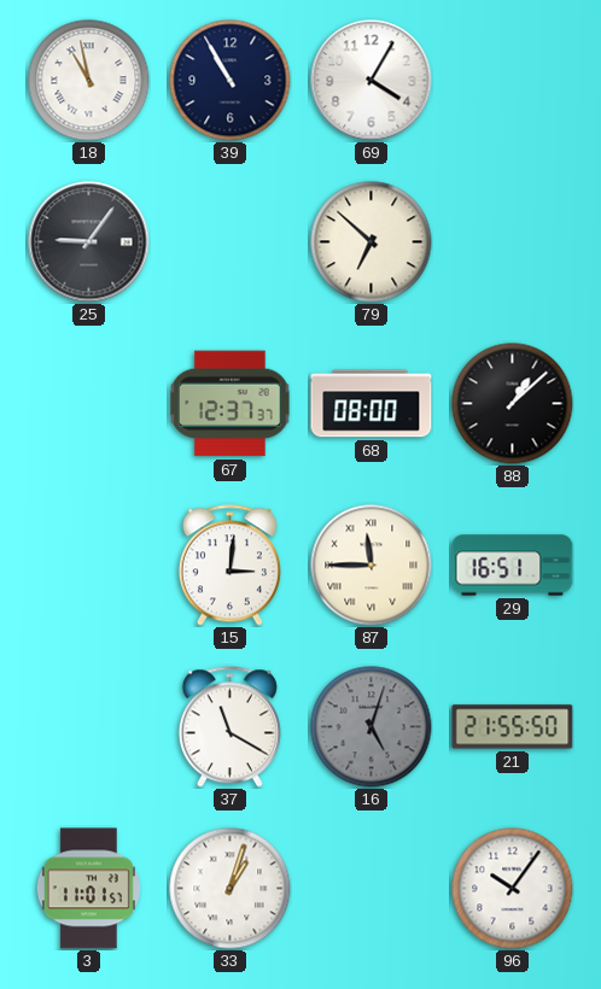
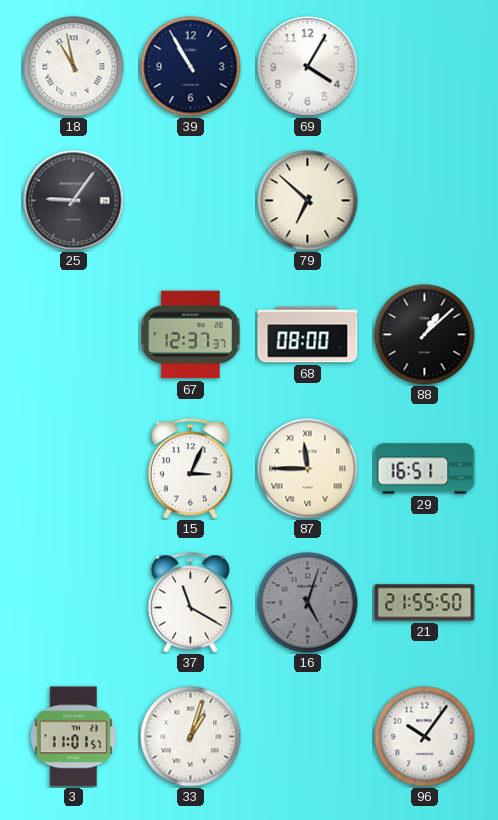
15: 3:01 -> 3:04
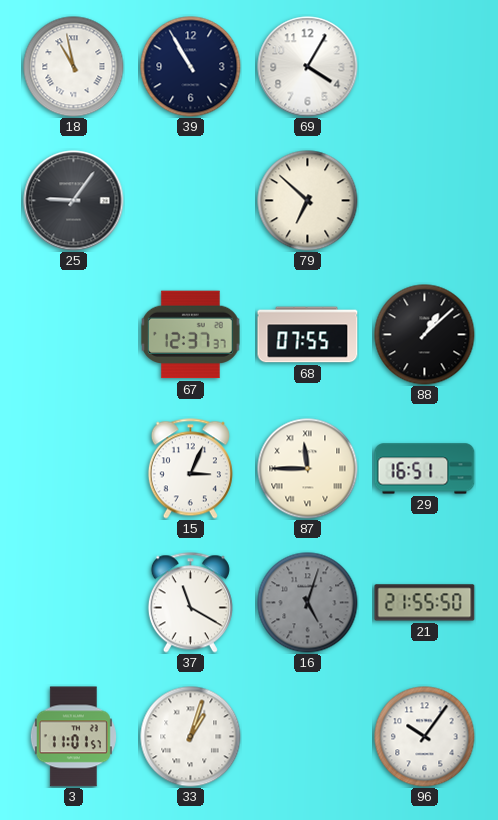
68: 08:00 -> 07:55
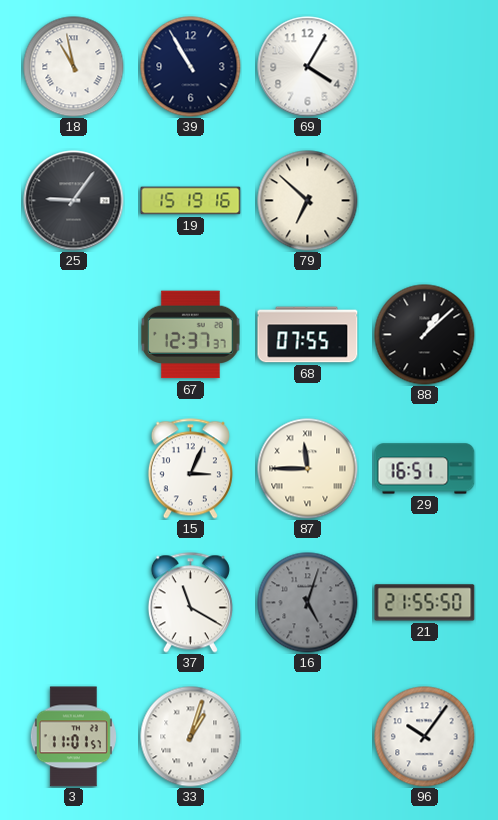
19: none -> 15:19
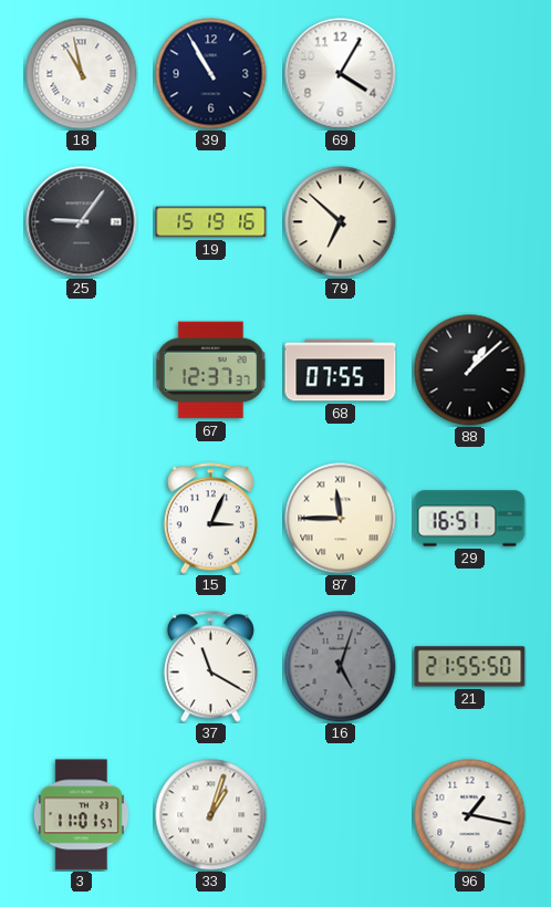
96: 10:06 -> 1:17
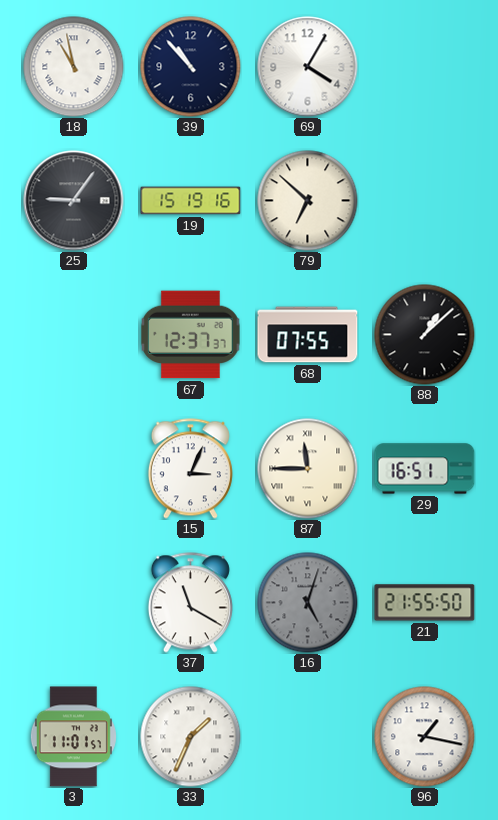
39: 10:55 -> 10:53
33: 1:03 -> 1:34
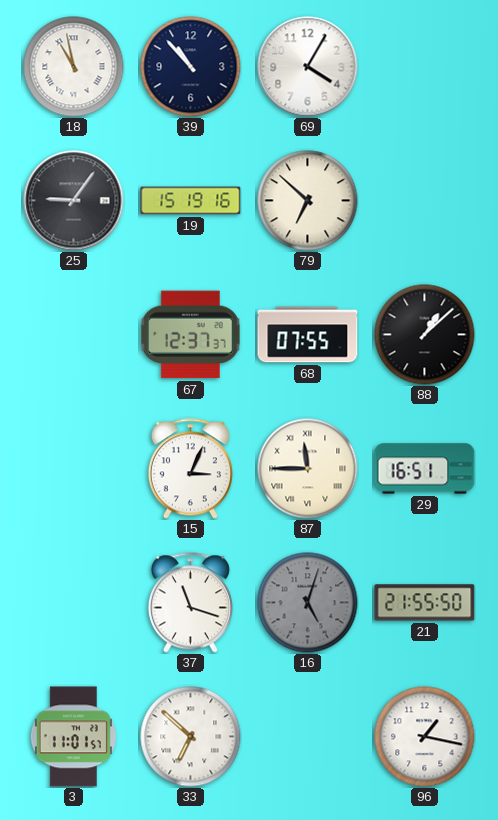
37: 11:20 -> 11:18
33: 1:34 -> 6:52
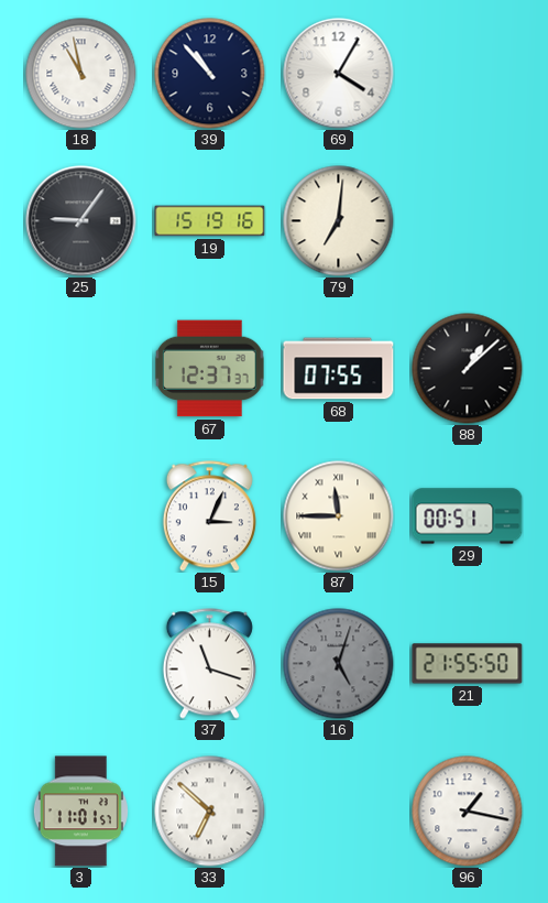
79: 6:52 -> 7:01
29: 16:51 -> 00:51
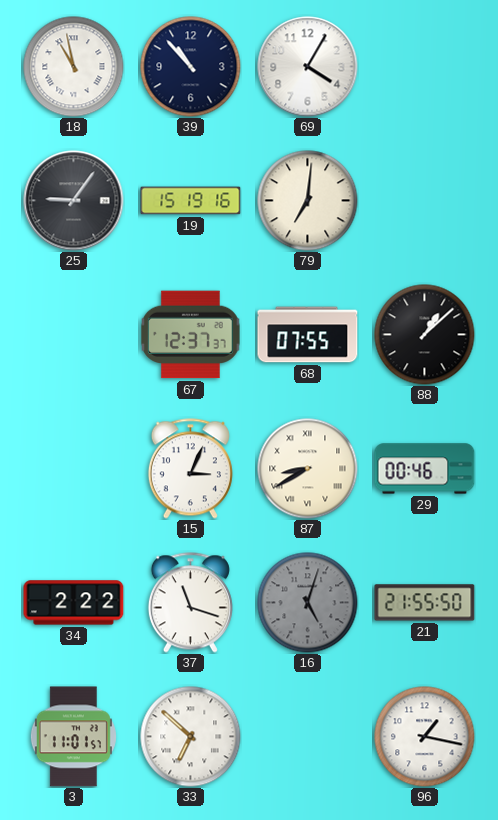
87: 11:45 -> 8:40
29: 00:51 -> 00:46
34: none -> 2:22
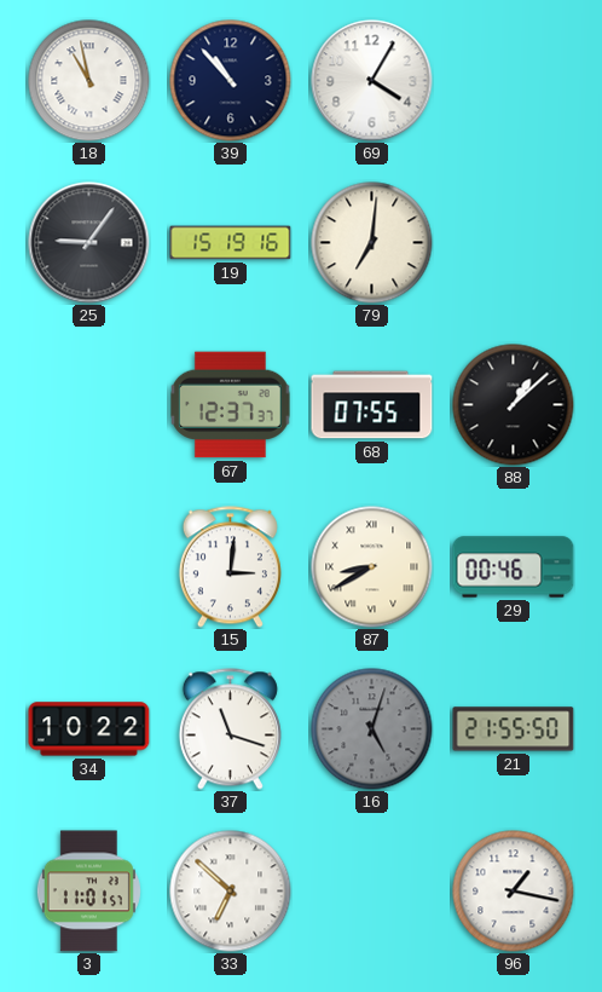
15: 3:04 -> 3:01
34: 2:22 -> 10:22
